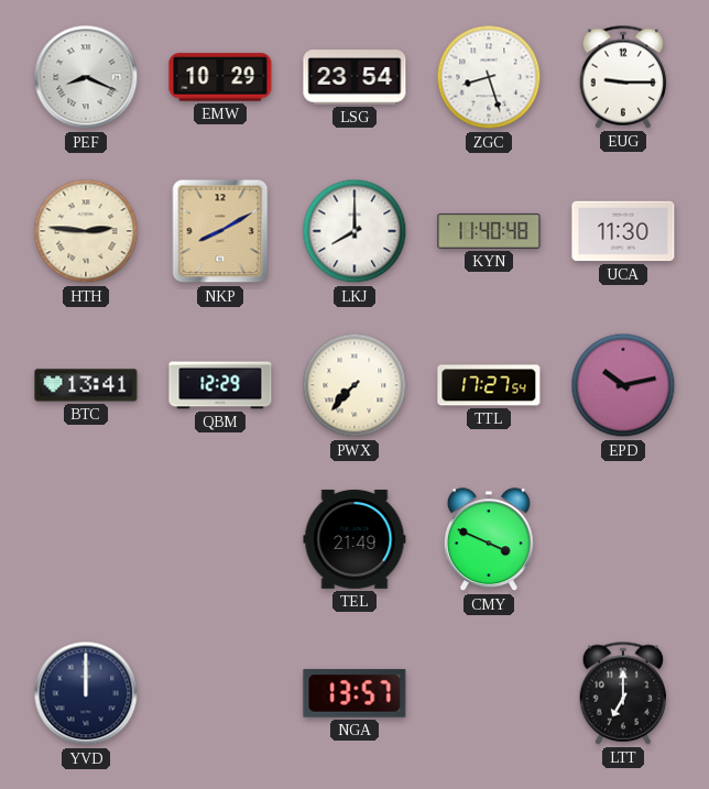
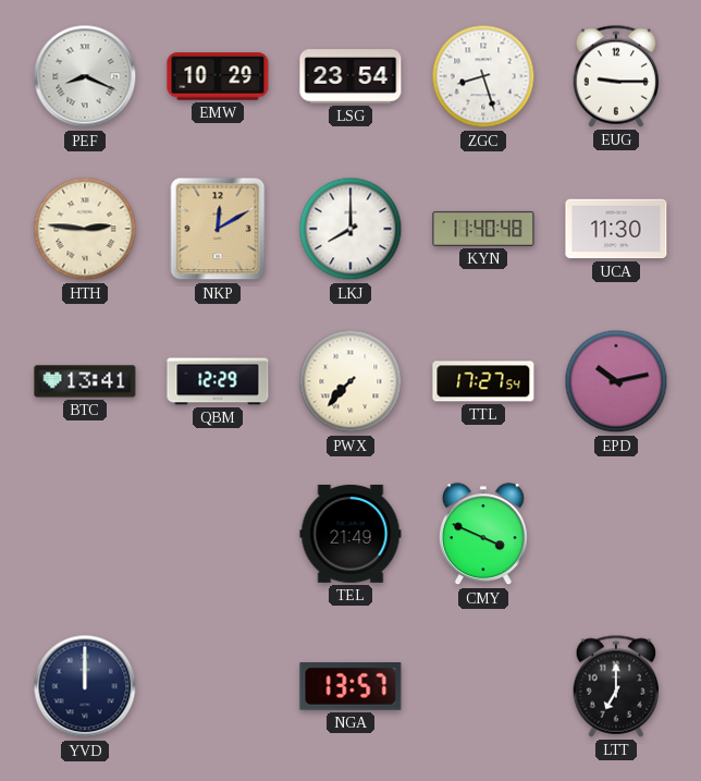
NKP: 8:10 -> 12:10
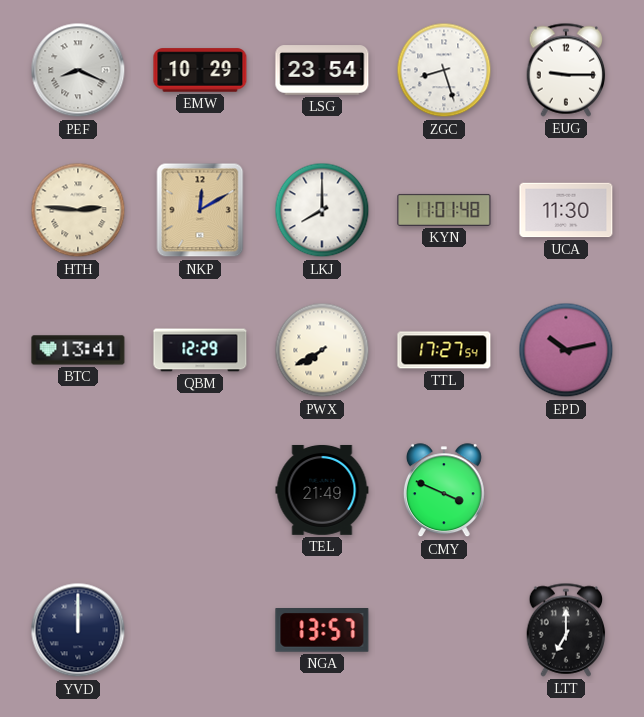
KYN: 11:40 -> 11:01
PWX: 7:37 -> 7:40
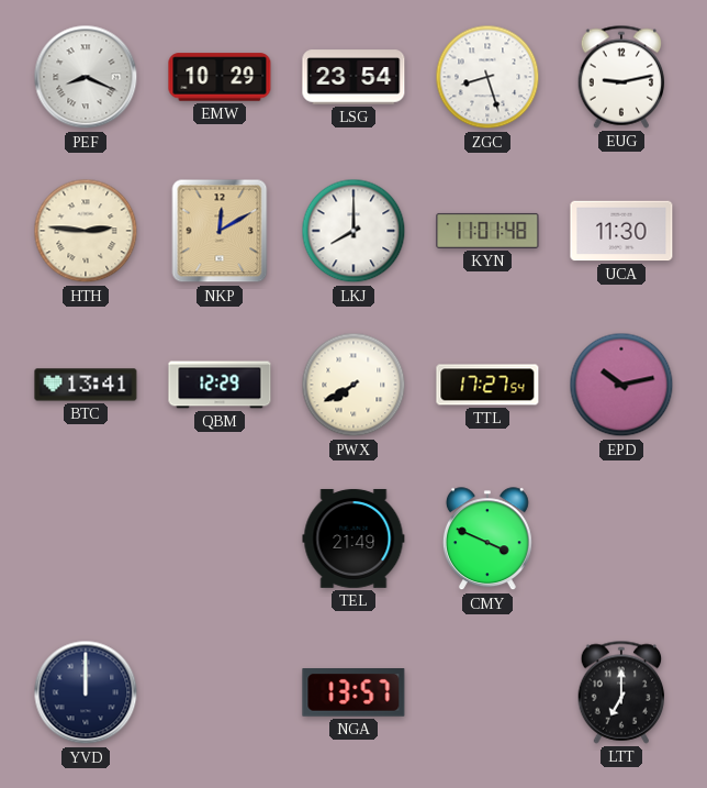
EUG: 9:15 -> 9:13
